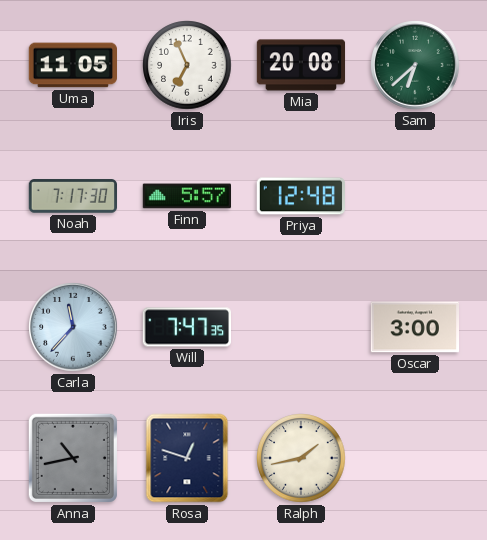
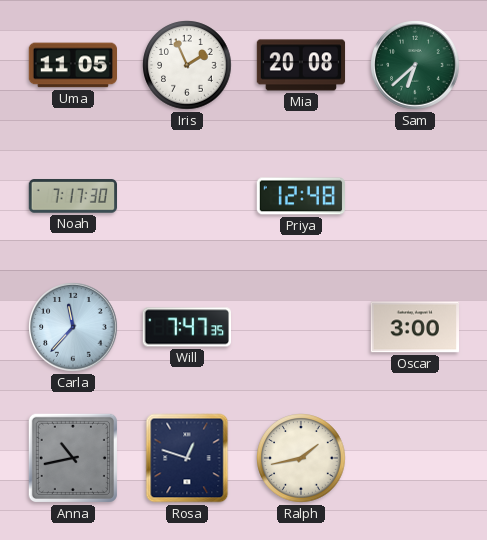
Iris: 6:56 -> 1:56
Finn: 5:57 -> none
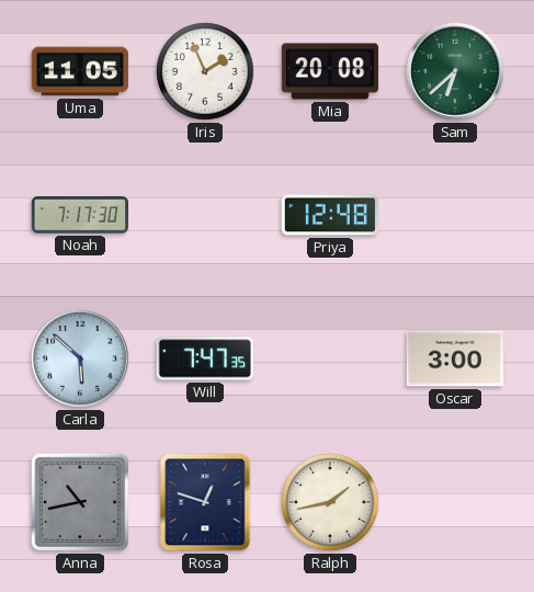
Carla: 11:37 -> 5:52
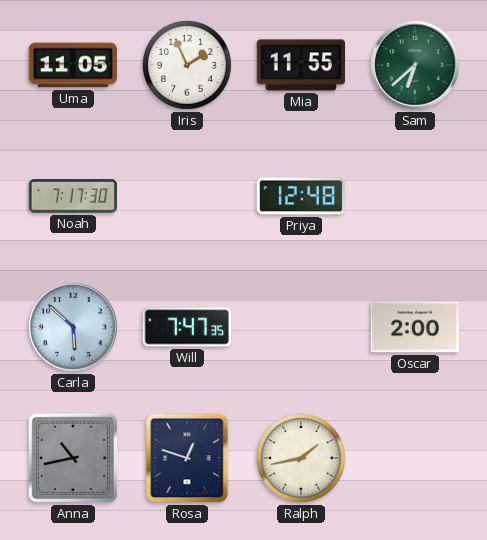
Mia: 20:08 -> 11:55
Oscar: 3:00 -> 2:00
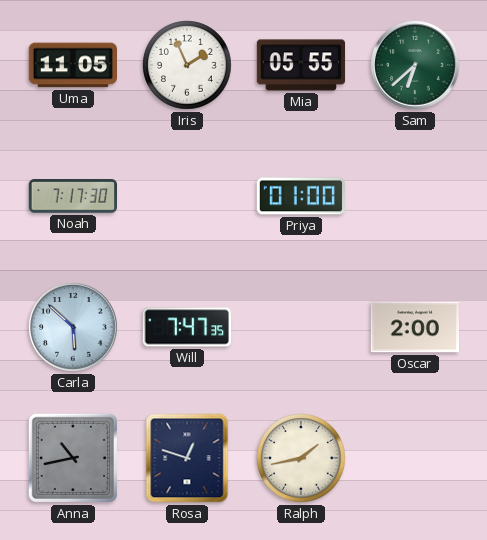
Mia: 11:55 -> 05:55
Priya: 12:48 -> 01:00
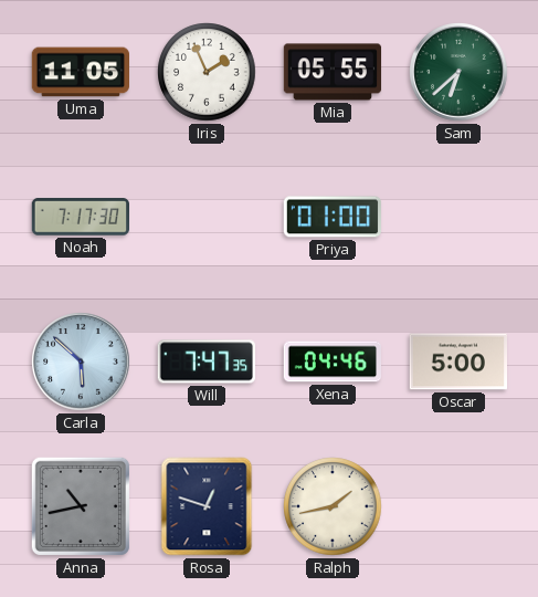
Xena: none -> 04:46
Oscar: 2:00 -> 5:00
